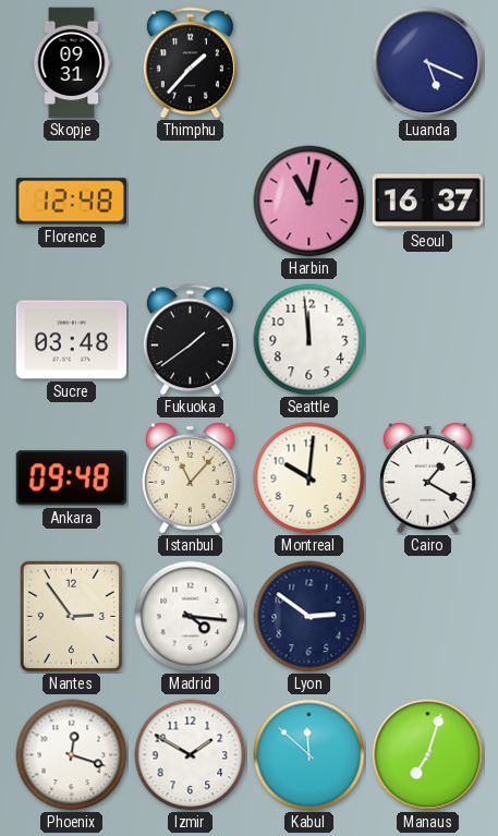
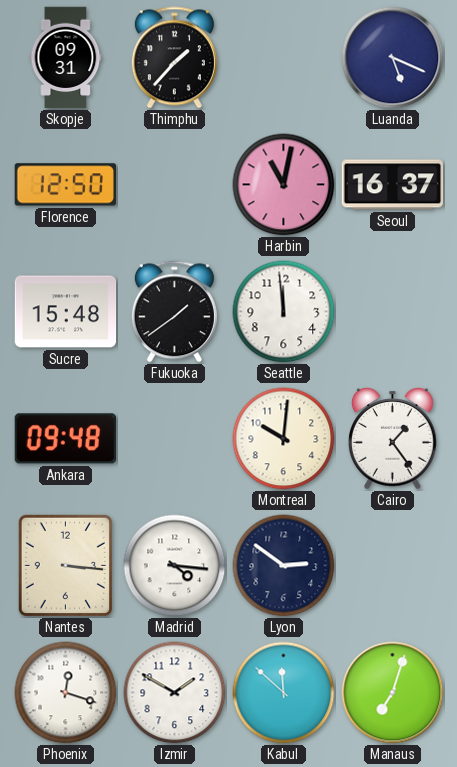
Florence: 12:48 -> 12:50
Sucre: 03:48 -> 15:48
Istanbul: 11:07 -> none
Cairo: 1:20 -> 1:24
Nantes: 2:54 -> 3:16
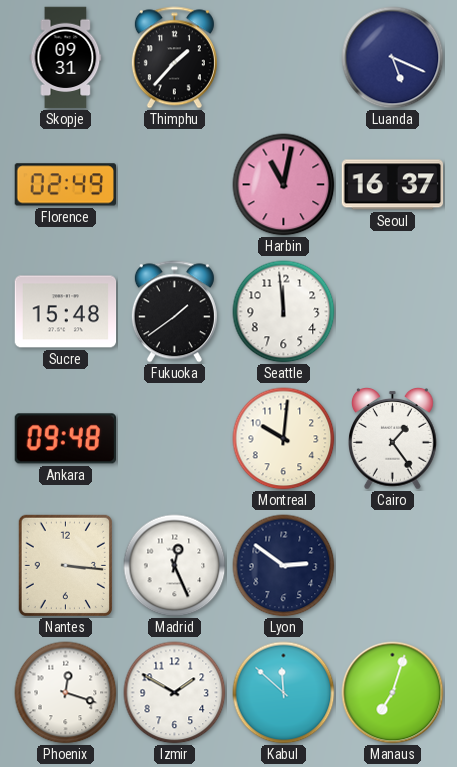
Florence: 12:50 -> 02:49
Madrid: 4:16 -> 12:26
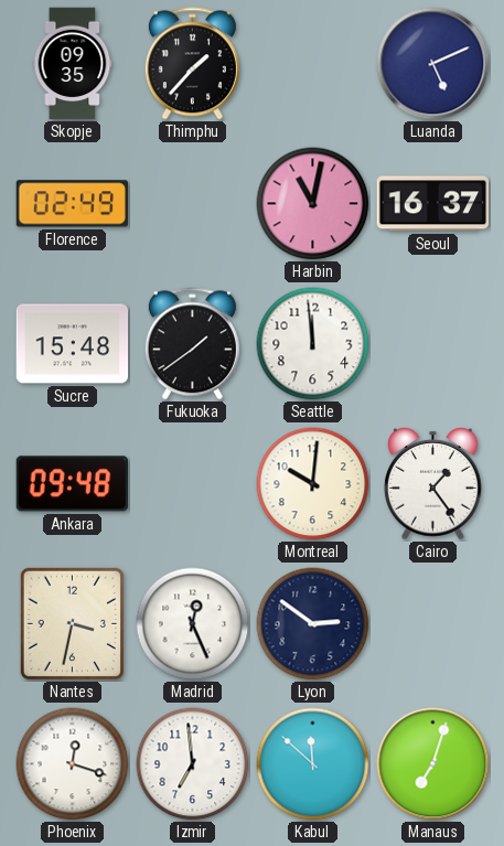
Skopje: 09:31 -> 09:35
Luanda: 5:19 -> 5:11
Nantes: 3:16 -> 3:32
Izmir: 1:50 -> 6:59
